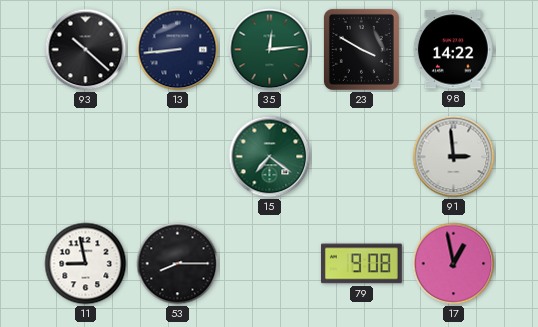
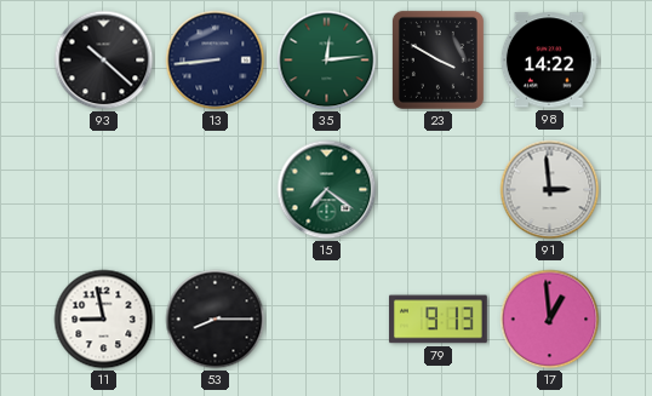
79: 9:08 -> 9:13
17: 12:58 -> 12:59
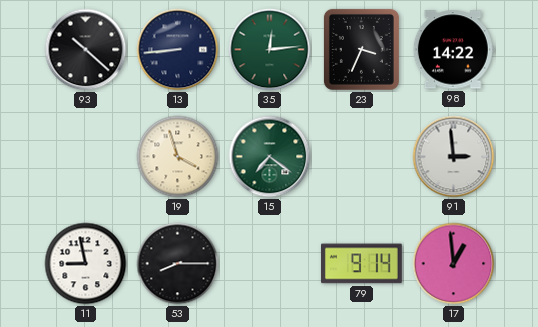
23: 3:50 -> 3:34
19: none -> 3:57
79: 9:13 -> 9:14
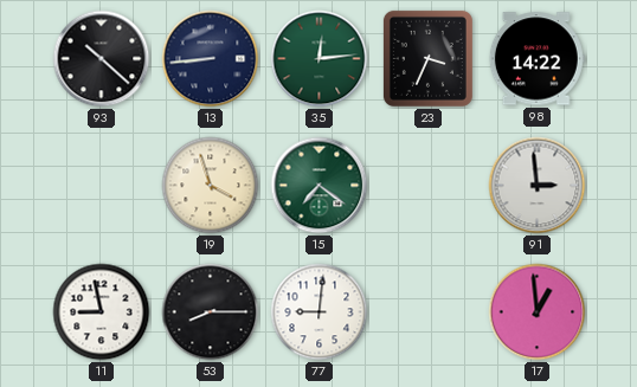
77: none -> 9:01
79: 9:14 -> none
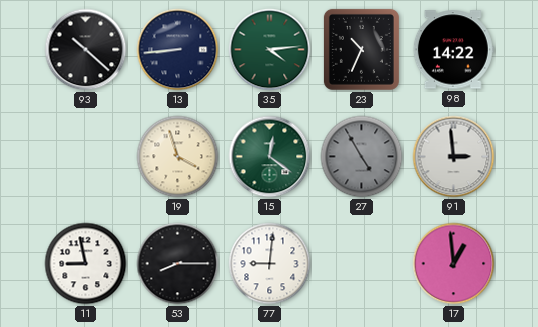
35: 12:14 -> 4:14
23: 3:34 -> 10:34
15: 7:21 -> 12:21
27: none -> 4:55
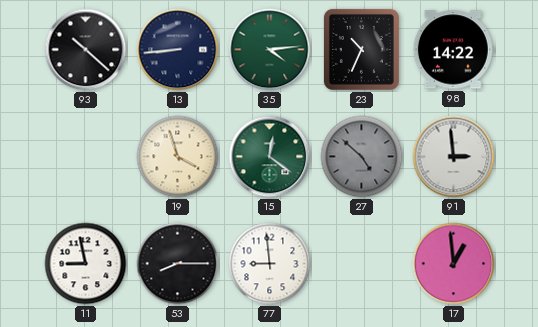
27: 4:55 -> 4:52
77: 9:01 -> 8:59
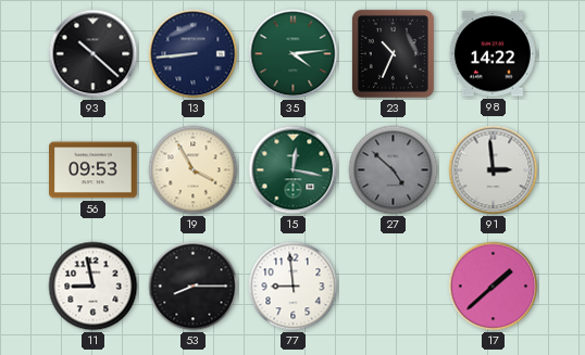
56: none -> 09:53
19: 3:57 -> 3:55
15: 12:21 -> 12:17
17: 12:59 -> 1:38
